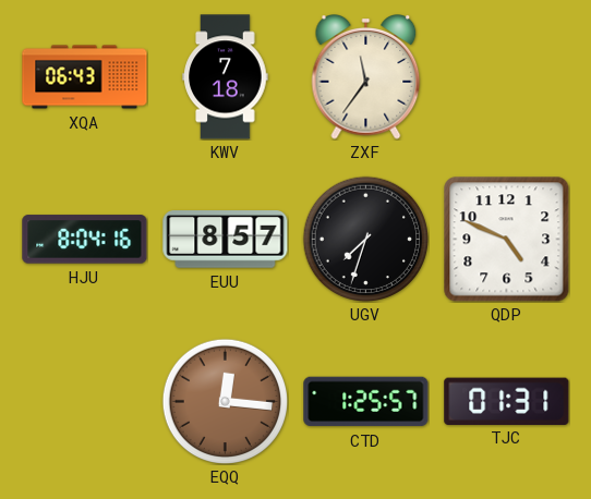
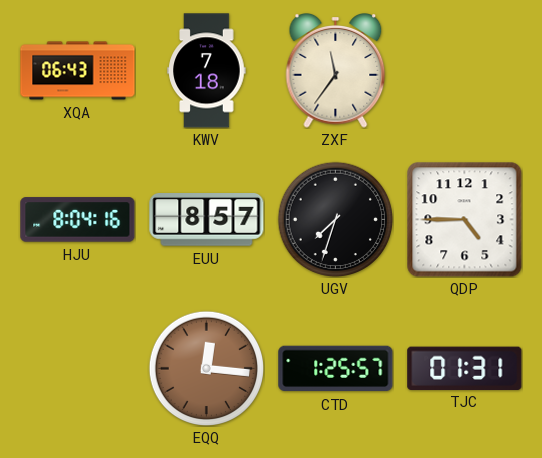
QDP: 4:49 -> 4:45
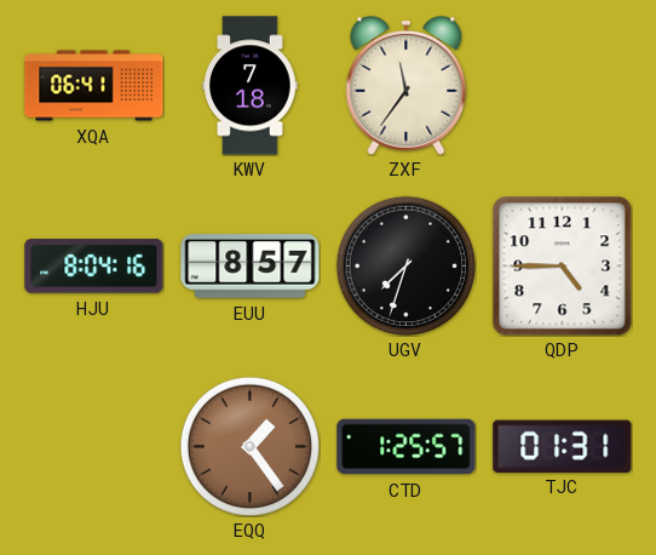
XQA: 06:43 -> 06:41
EQQ: 12:16 -> 1:24
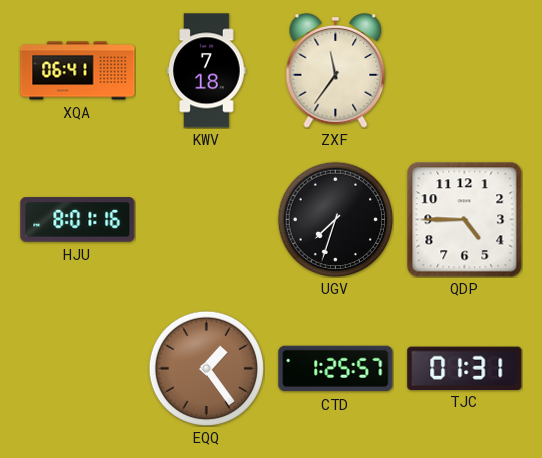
HJU: 8:04 -> 8:01
EUU: 8:57 -> none
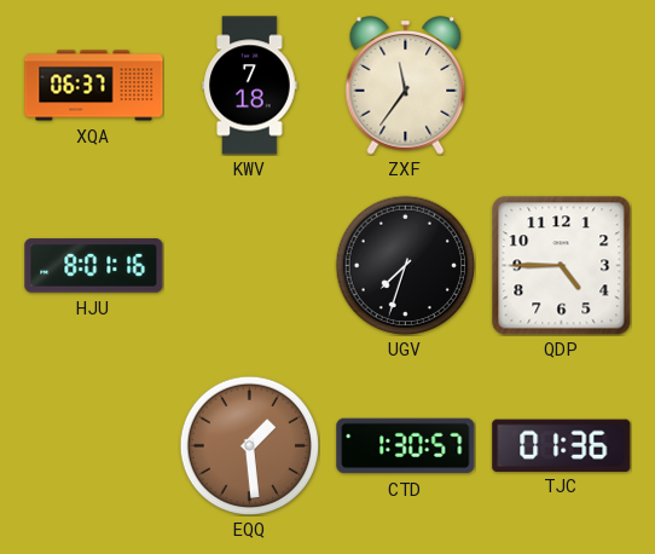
XQA: 06:41 -> 06:37
EQQ: 1:24 -> 1:29
CTD: 1:25 -> 1:30
TJC: 01:31 -> 01:36
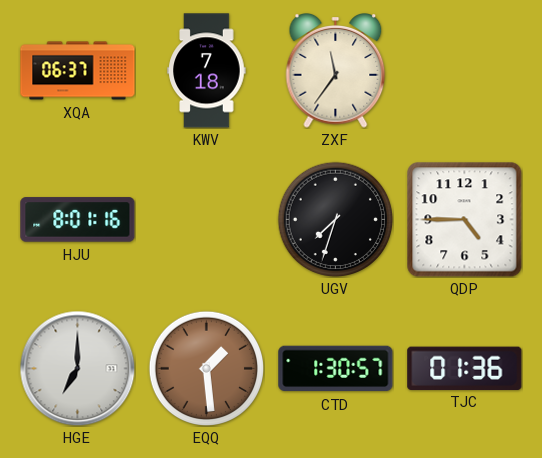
HGE: none -> 7:00
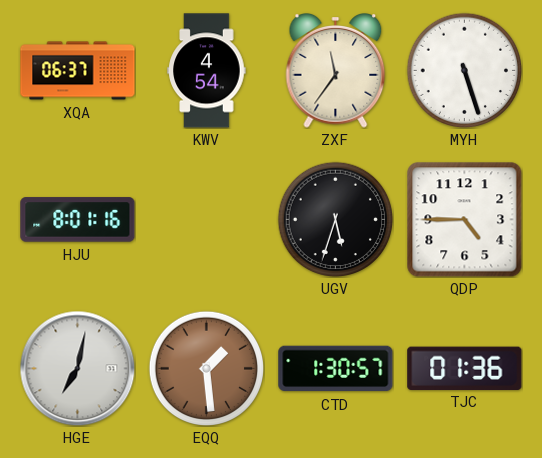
KWV: 7:18 -> 4:54
MYH: none -> 5:27
UGV: 7:33 -> 5:33
HGE: 7:00 -> 7:02
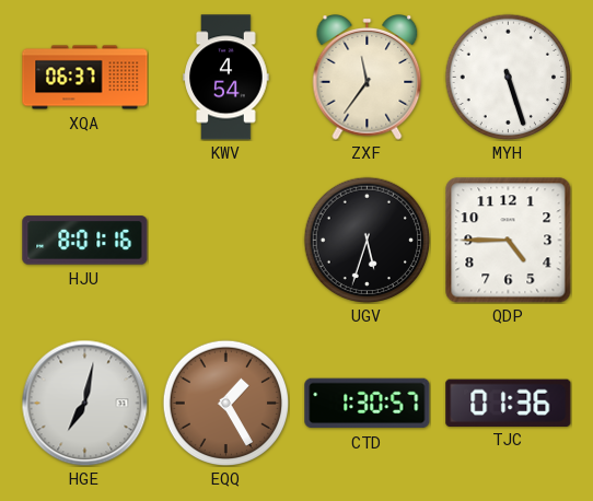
EQQ: 1:29 -> 1:25
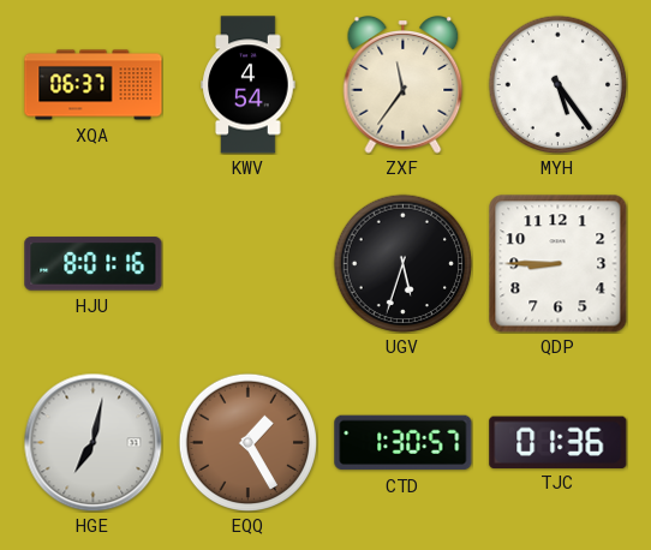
MYH: 5:27 -> 5:24
QDP: 4:45 -> 8:45
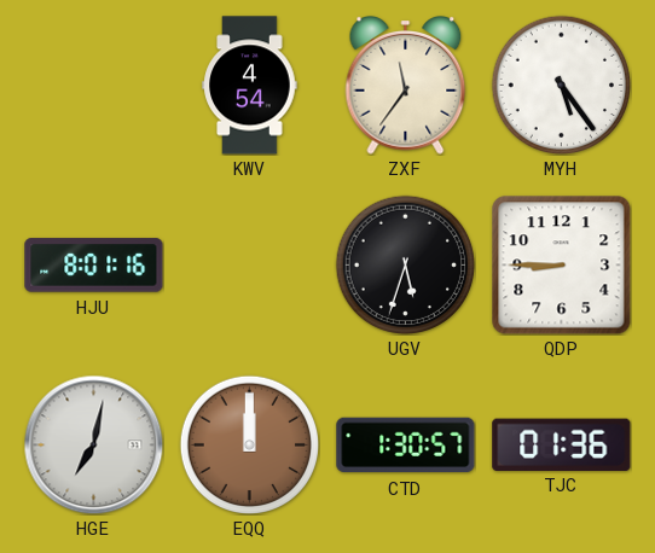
XQA: 06:37 -> none
EQQ: 1:25 -> 12:00
